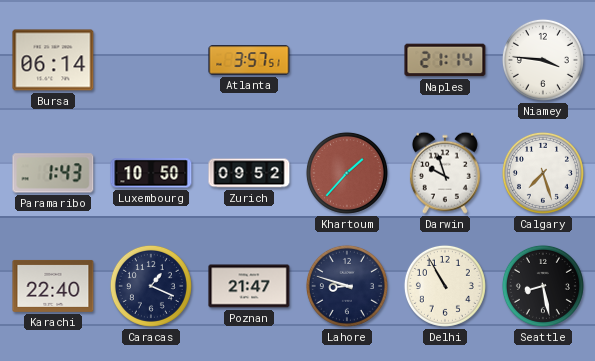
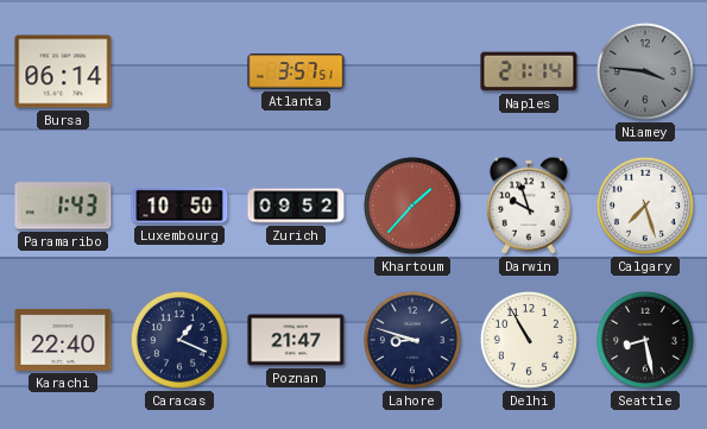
Niamey dial: white -> grey
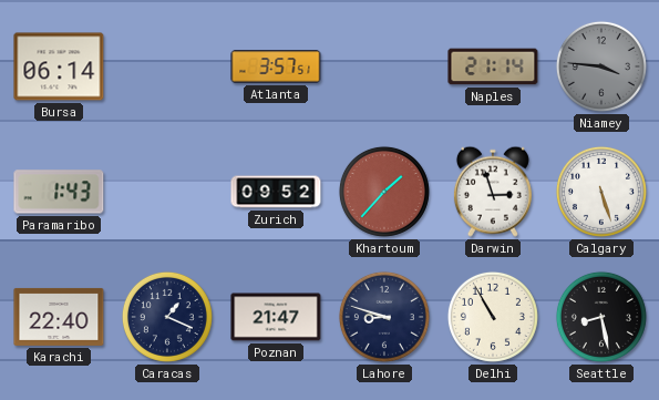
Luxembourg: 10:50 -> none
Darwin: 9:57 -> 2:57
Calgary: 7:27 -> 5:27
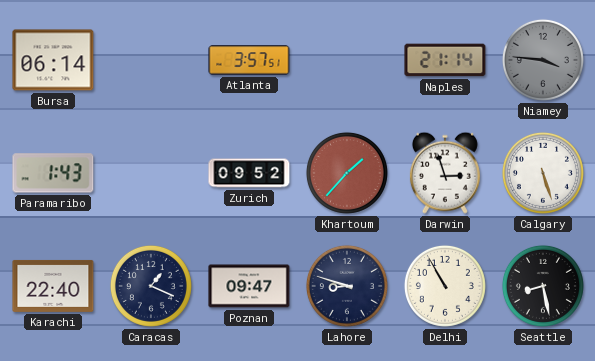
Poznan: 21:47 -> 09:47
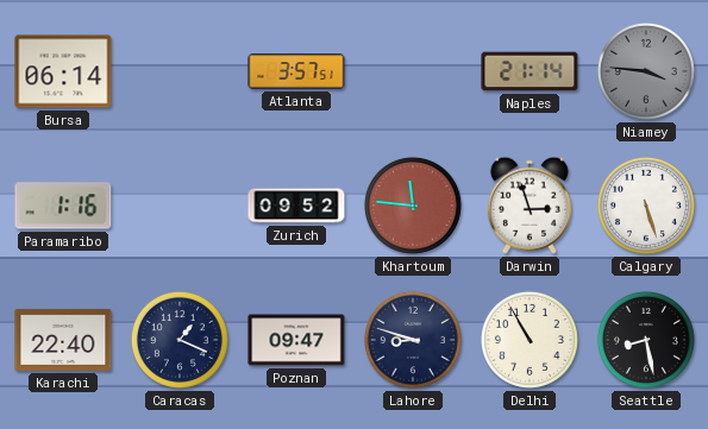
Paramaribo: 1:43 -> 1:16
Khartoum: 1:37 -> 11:46
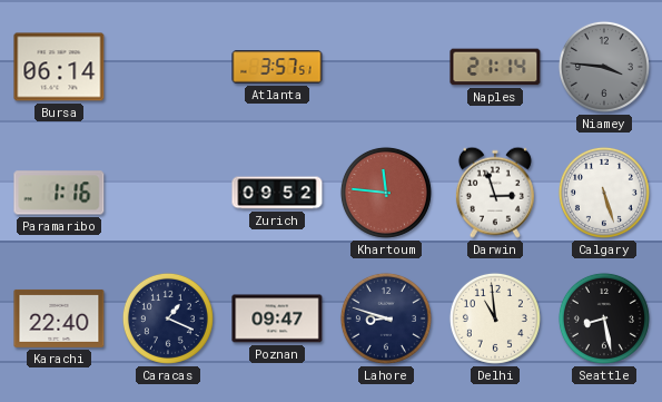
Delhi: 10:55 -> 10:59
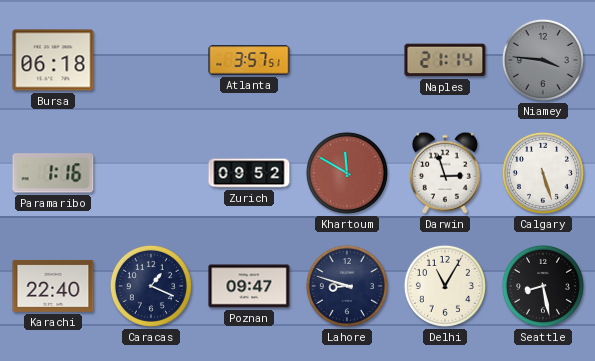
Bursa: 06:14 -> 06:18
Khartoum: 11:46 -> 11:50
Delhi: 10:59 -> 11:05
